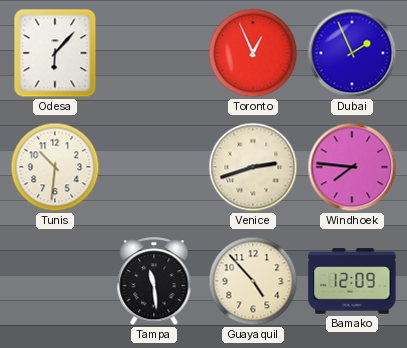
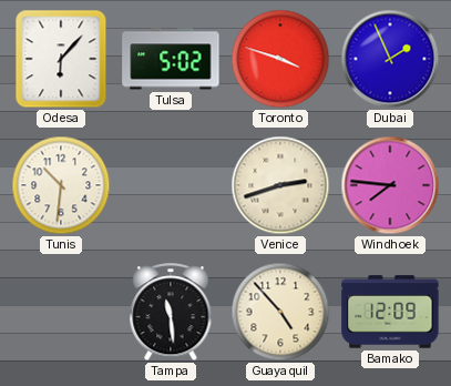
Tulsa: none -> 5:02
Toronto: 12:56 -> 3:48
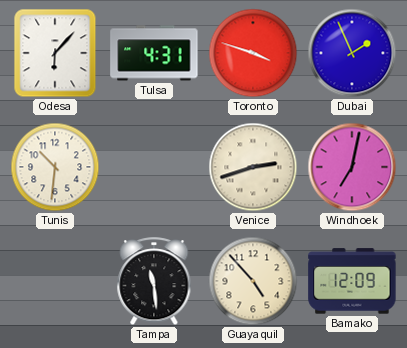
Tulsa: 5:02 -> 4:31
Windhoek: 7:46 -> 7:02
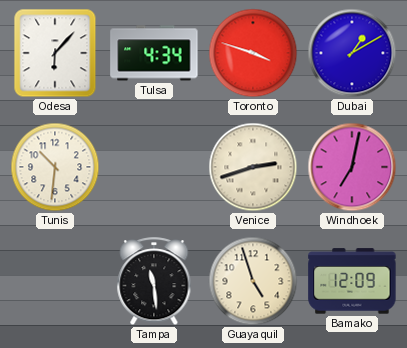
Tulsa: 4:31 -> 4:34
Dubai: 1:56 -> 1:10
Guayaquil: 4:53 -> 4:57
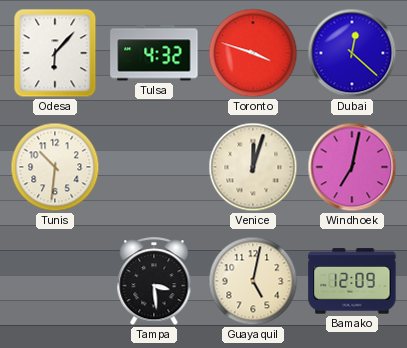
Tulsa: 4:34 -> 4:32
Dubai: 1:10 -> 12:22
Venice: 2:42 -> 12:03
Tampa: 11:29 -> 3:29
Guayaquil: 4:57 -> 5:02
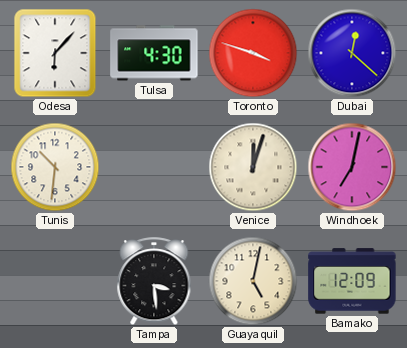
Tulsa: 4:32 -> 4:30
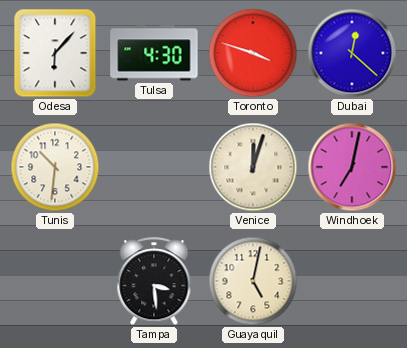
Bamako: 12:09 -> none
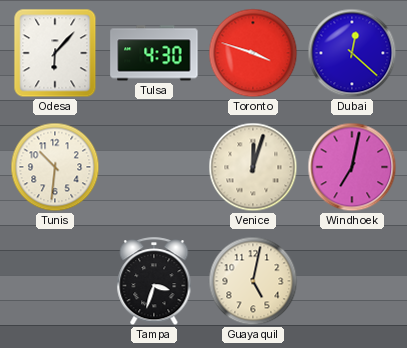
Tampa: 3:29 -> 3:33
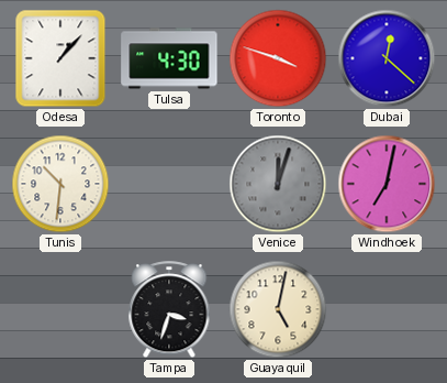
Odesa: 6:07 -> 1:07
Venice dial: cream -> grey
